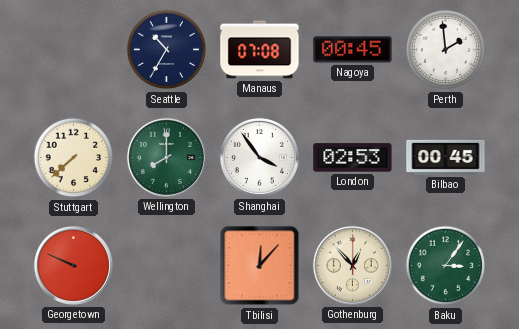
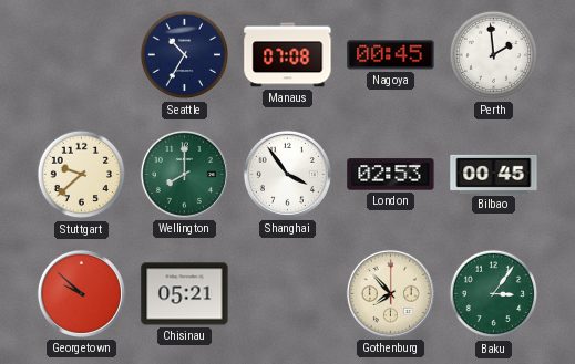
Stuttgart: 7:38 -> 9:38
Georgetown: 9:49 -> 9:52
Chisinau: none -> 05:21
Tbilisi: 12:07 -> none
Gothenburg: 12:53 -> 7:53
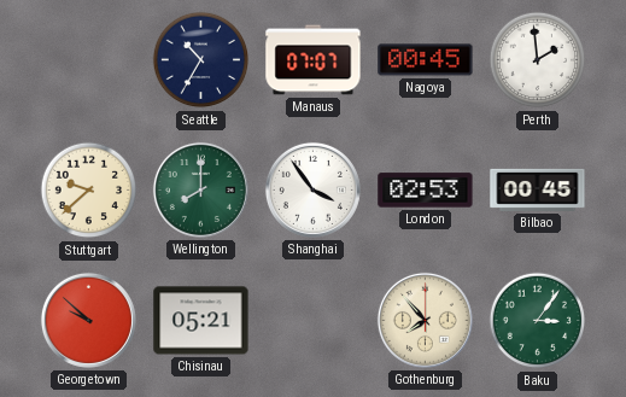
Manaus: 07:08 -> 07:07
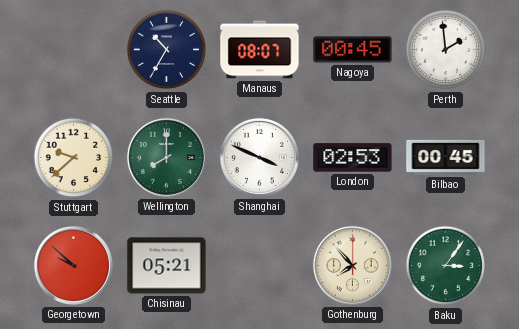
Manaus: 07:07 -> 08:07
Shanghai: 3:54 -> 3:49
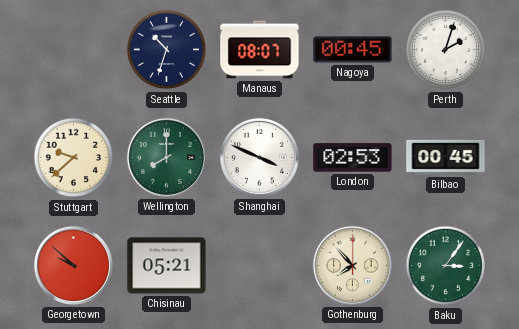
Seattle: 10:35 -> 10:33
Perth: 1:59 -> 2:03
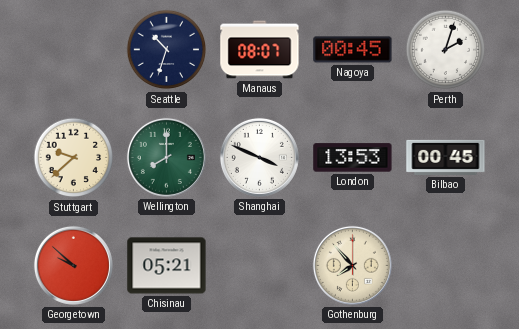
London: 02:53 -> 13:53
Baku: 3:06 -> none
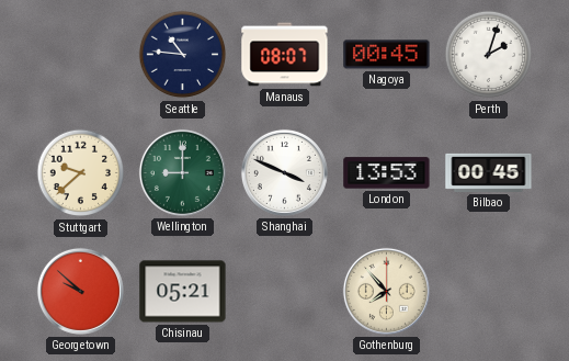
Seattle: 10:33 -> 10:46
Wellington: 8:00 -> 9:00
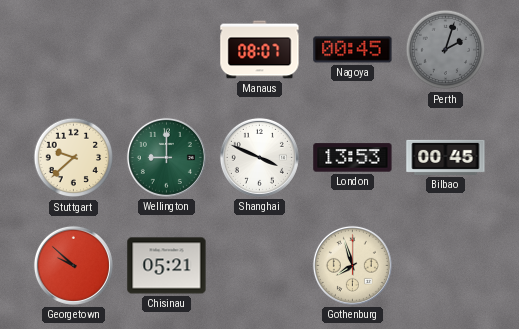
Seattle: 10:46 -> none
Perth dial: white -> grey
Gothenburg: 7:53 -> 7:57
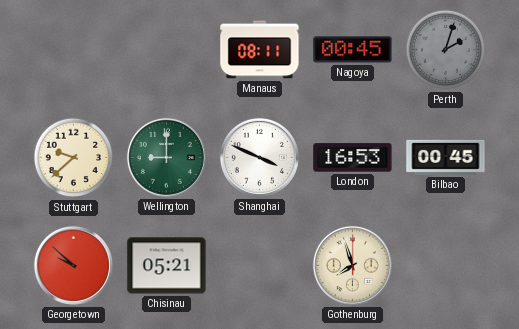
Manaus: 08:07 -> 08:11
London: 13:53 -> 16:53
